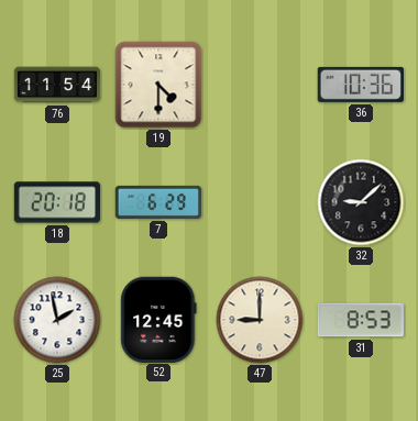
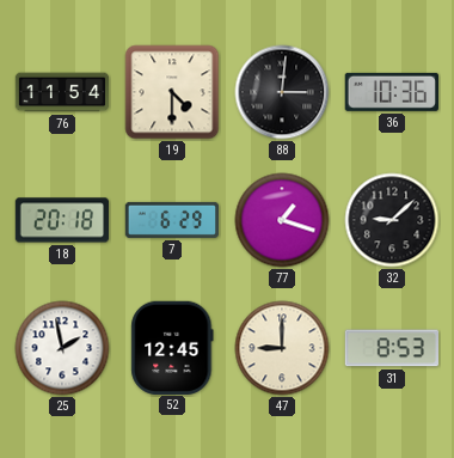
88: none -> 3:01
77: none -> 1:18
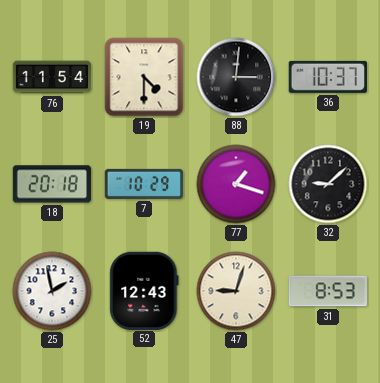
36: 10:36 -> 10:37
7: 6:29 -> 10:29
52: 12:45 -> 12:43
47: 9:00 -> 9:03
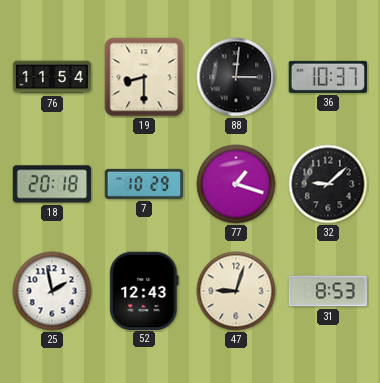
19: 4:30 -> 8:30
